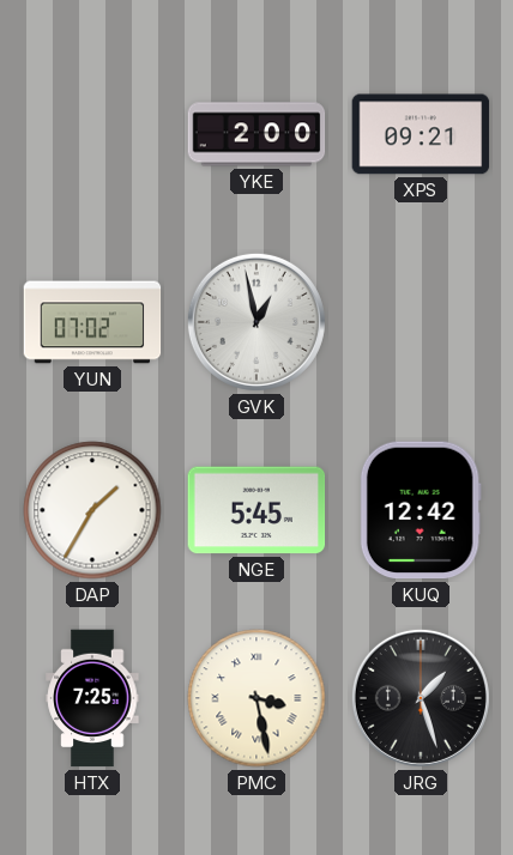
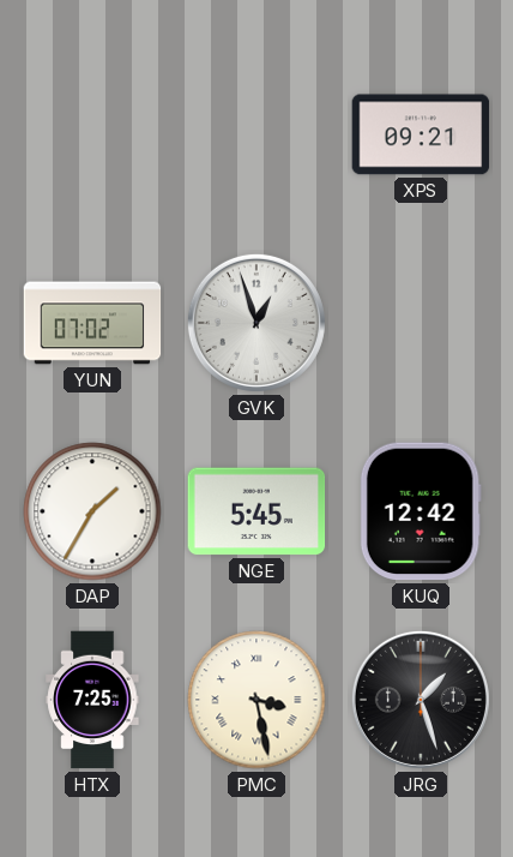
YKE: 2:00 -> none
GVK: 12:58 -> 12:57
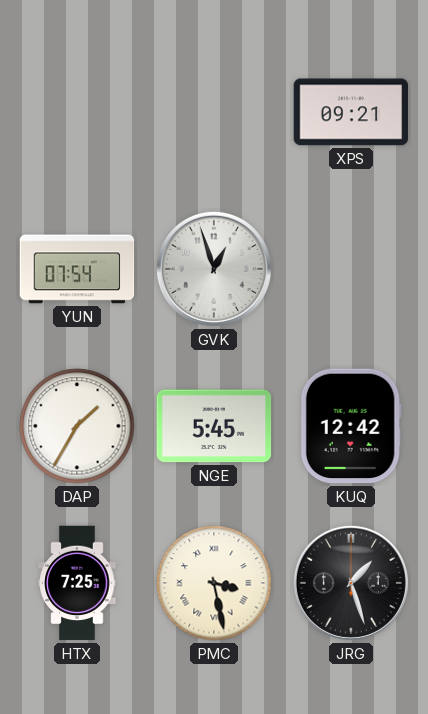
YUN: 07:02 -> 07:54
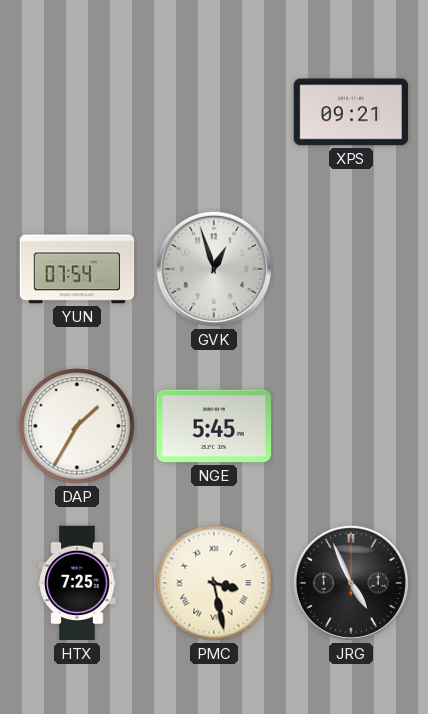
KUQ: 12:42 -> none
JRG: 1:27 -> 4:56
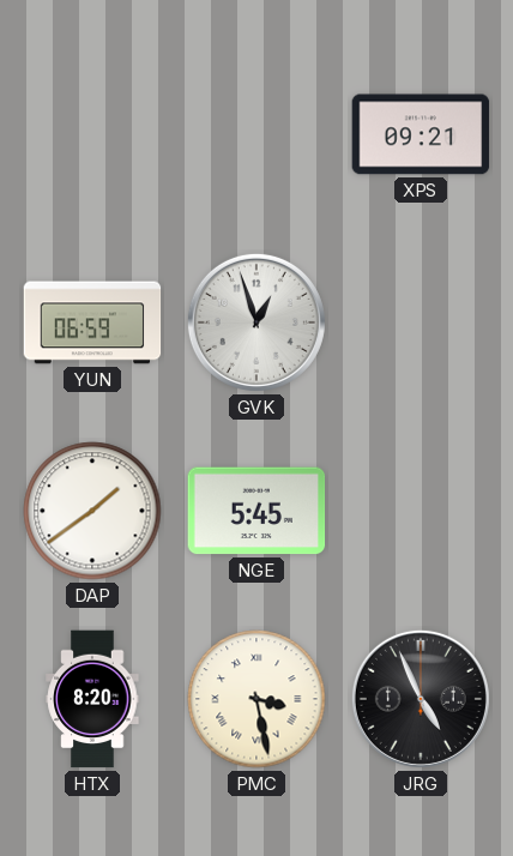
YUN: 07:54 -> 06:59
DAP: 1:35 -> 1:39
HTX: 7:25 -> 8:20
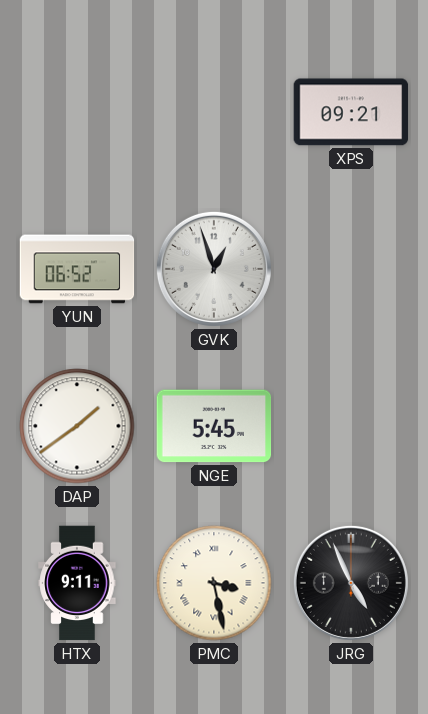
YUN: 06:59 -> 06:52
HTX: 8:20 -> 9:11
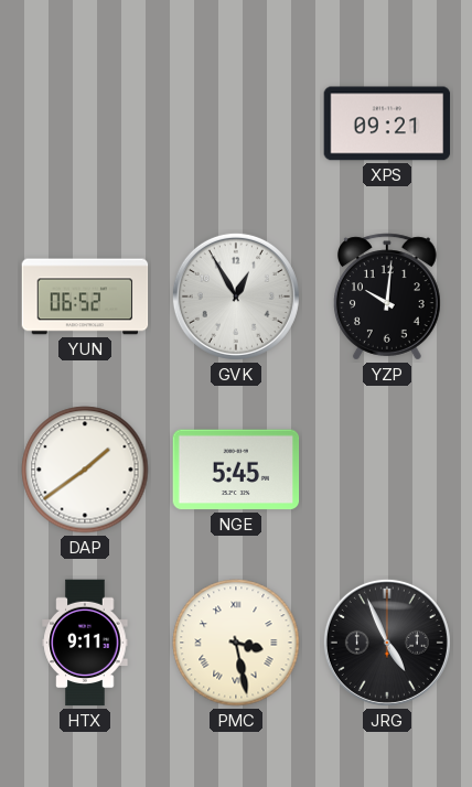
GVK: 12:57 -> 12:55
YZP: none -> 10:01
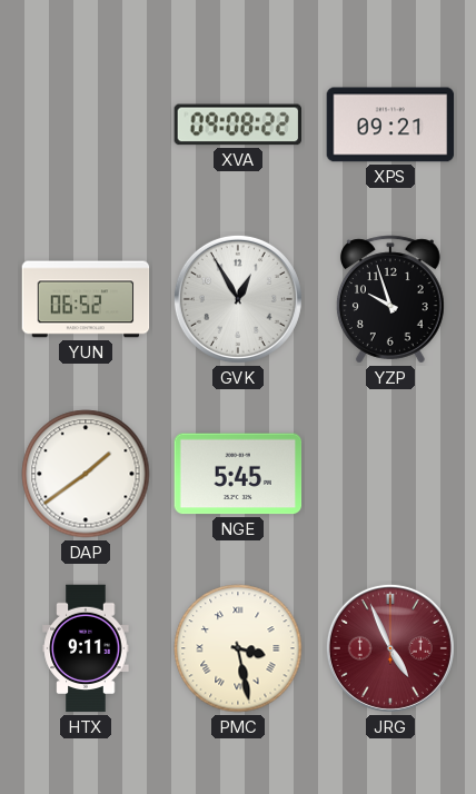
XVA: none -> 09:08
YZP: 10:01 -> 9:57
JRG dial: black -> burgundy
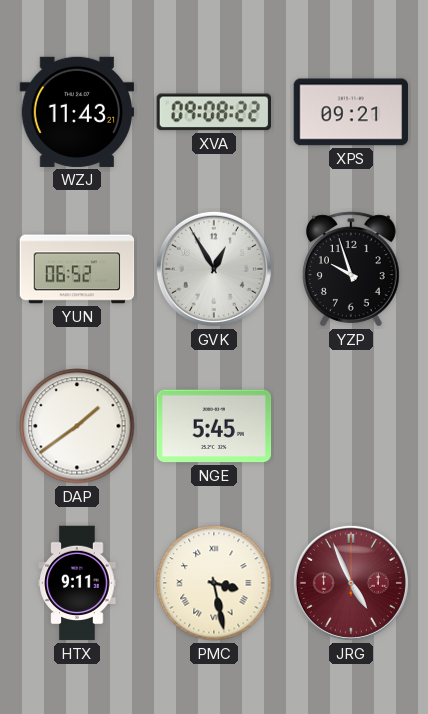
WZJ: none -> 11:43
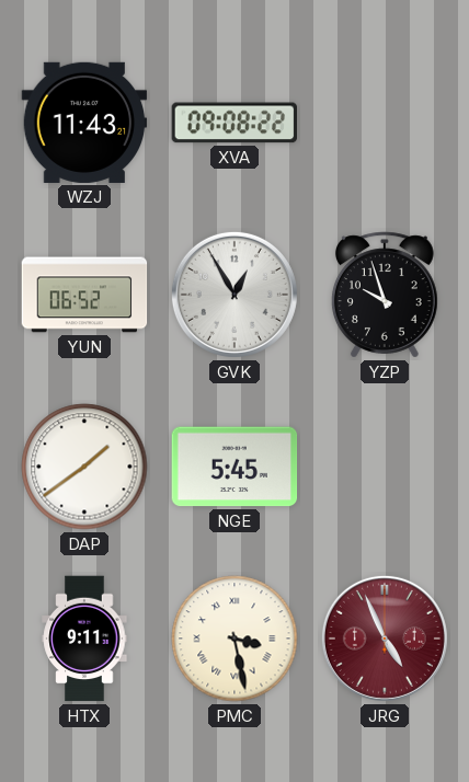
XPS: 09:21 -> none
